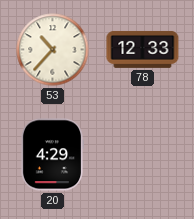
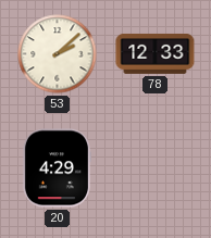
53: 10:37 -> 2:08
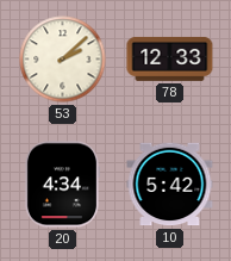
20: 4:29 -> 4:34
10: none -> 5:42
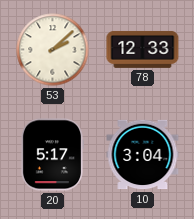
20: 4:34 -> 5:17
10: 5:42 -> 3:04
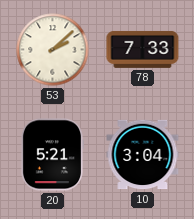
78: 12:33 -> 7:33
20: 5:17 -> 5:21
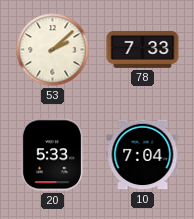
20: 5:21 -> 5:33
10: 3:04 -> 7:04
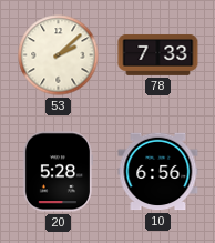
20: 5:33 -> 5:28
10: 7:04 -> 6:56
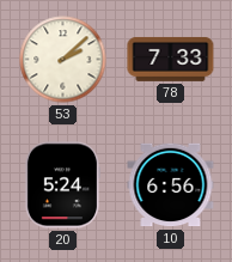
20: 5:28 -> 5:24
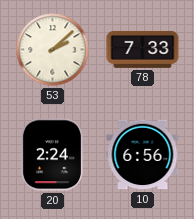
20: 5:24 -> 2:24
